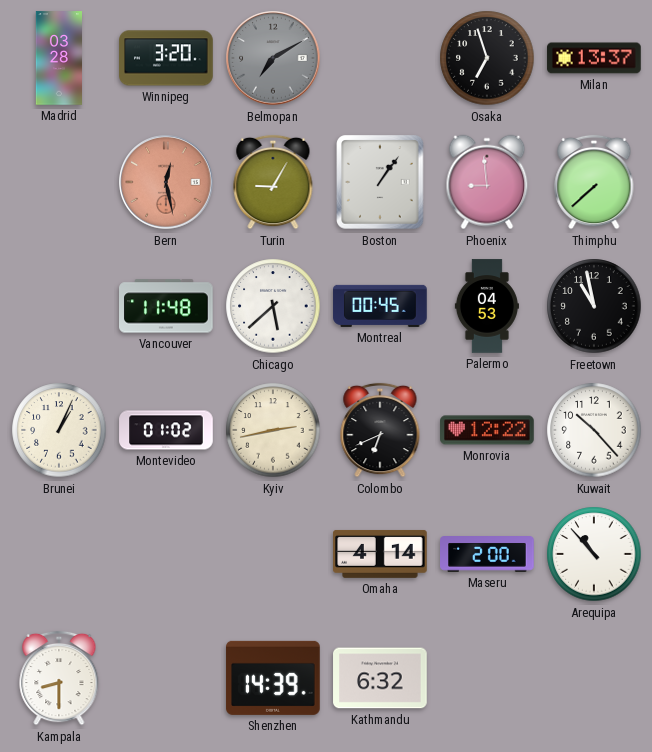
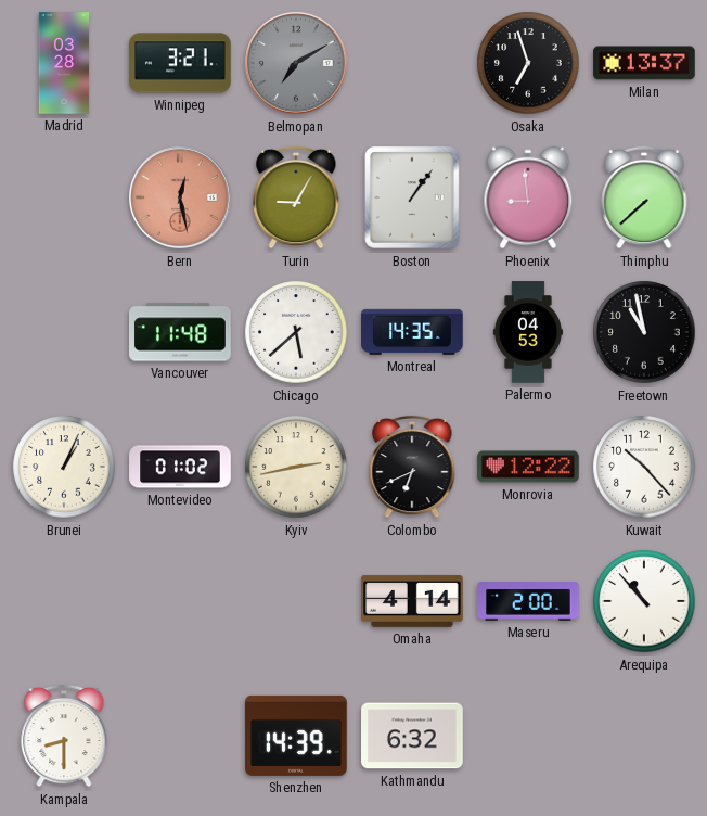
Winnipeg: 3:20 -> 3:21
Montreal: 00:45 -> 14:35
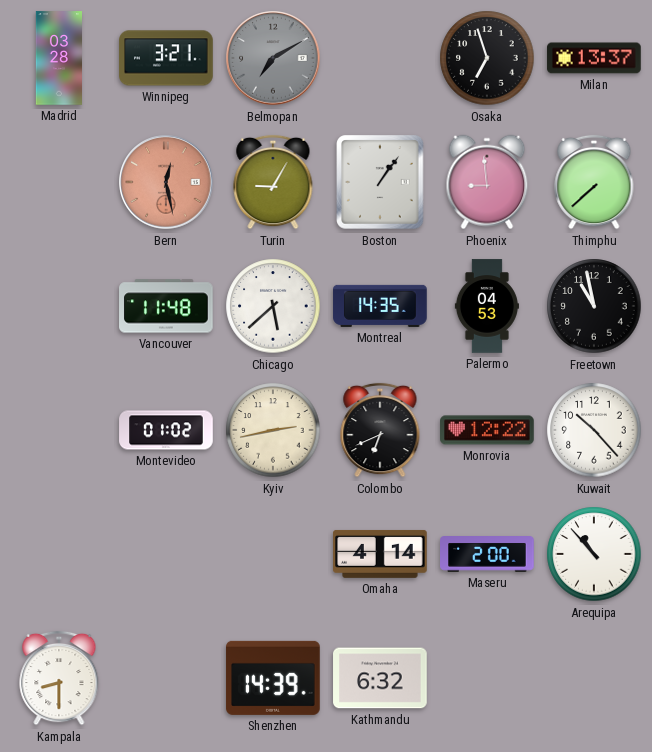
Brunei: 1:04 -> none
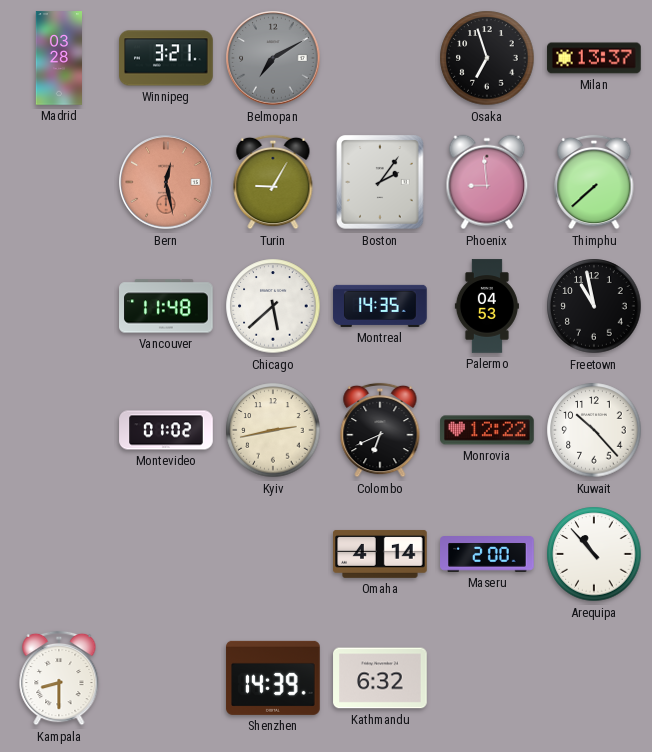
Boston: 1:06 -> 2:06
